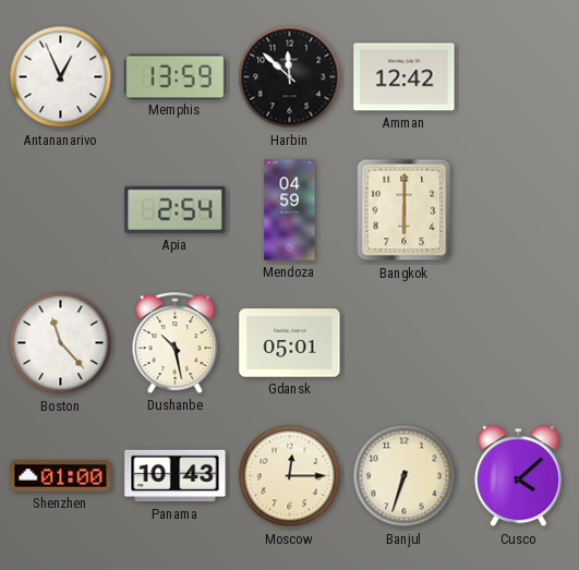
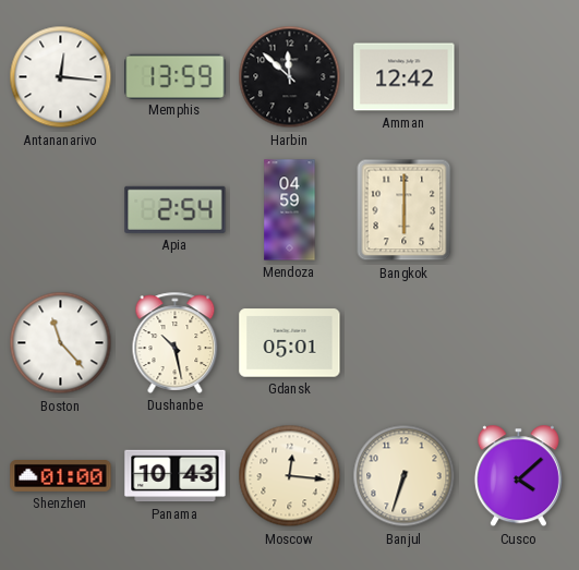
Antananarivo: 12:56 -> 12:16
Moscow: 12:15 -> 12:16
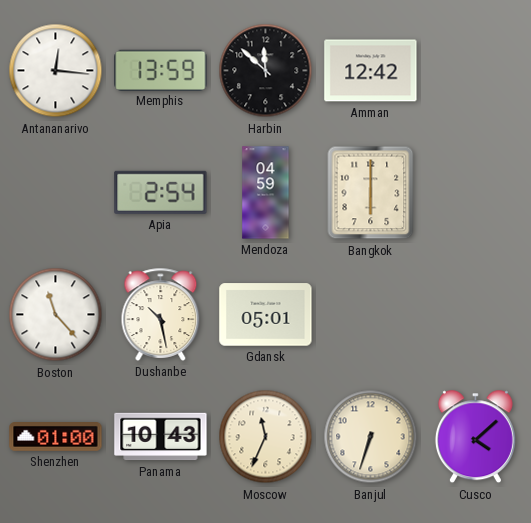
Moscow: 12:16 -> 11:34
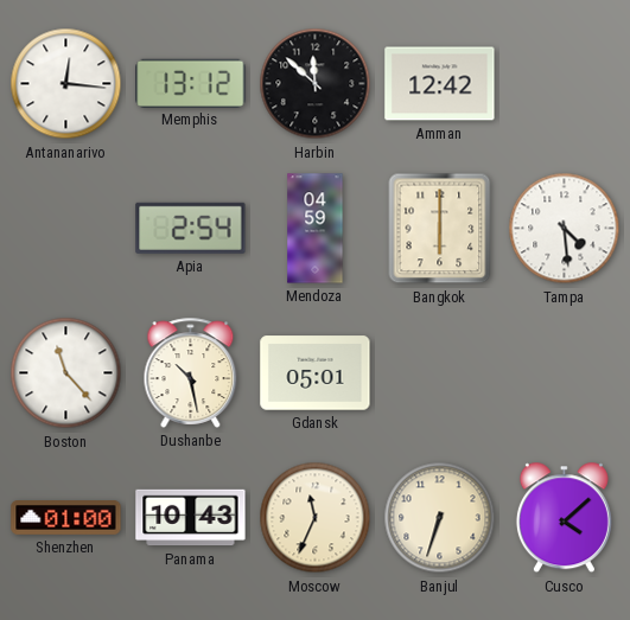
Memphis: 13:59 -> 13:12
Tampa: none -> 4:29
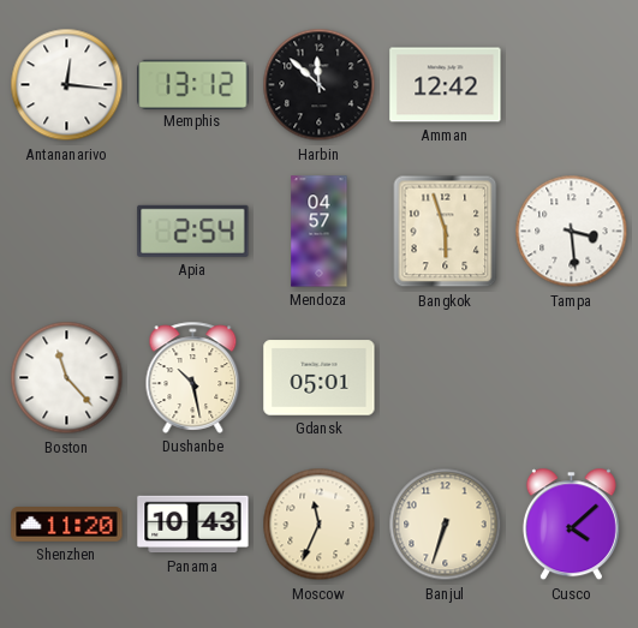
Mendoza: 04:59 -> 04:57
Bangkok: 6:00 -> 5:57
Tampa: 4:29 -> 3:29
Shenzhen: 01:00 -> 11:20
